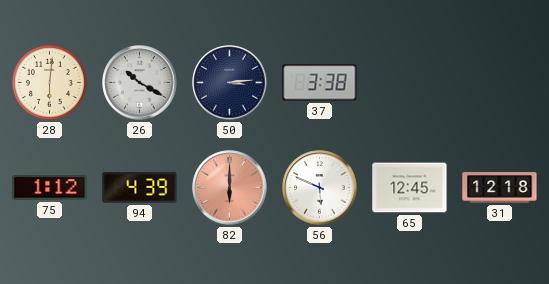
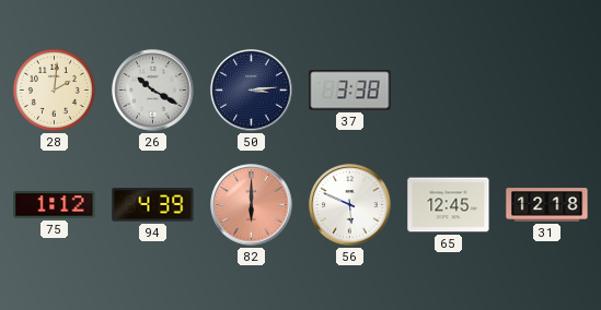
28: 6:01 -> 2:01
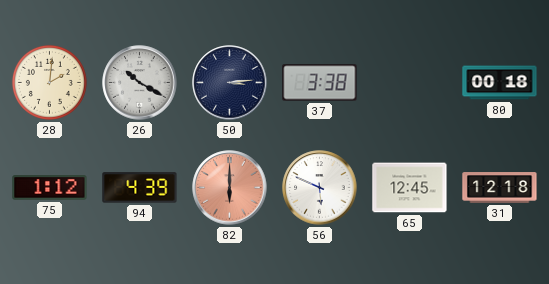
80: none -> 00:18
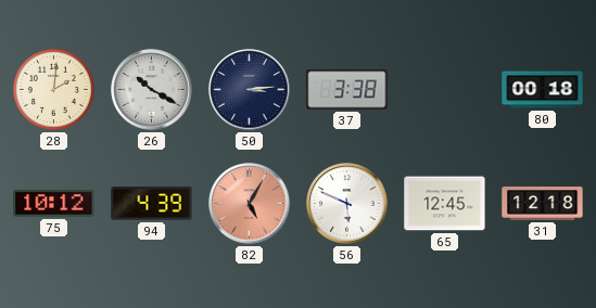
75: 1:12 -> 10:12
82: 6:00 -> 5:05
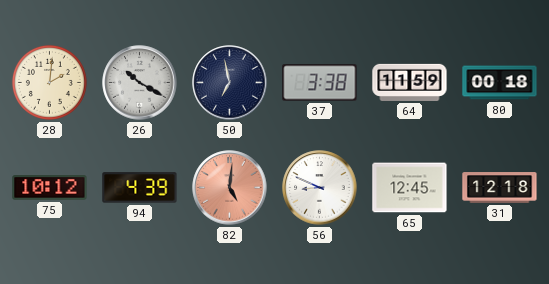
50: 3:14 -> 6:58
64: none -> 11:59
82: 5:05 -> 5:01
56: 5:49 -> 8:49
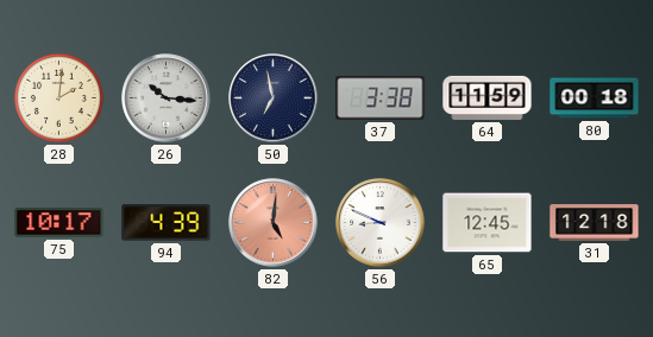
26: 10:20 -> 10:16
75: 10:12 -> 10:17
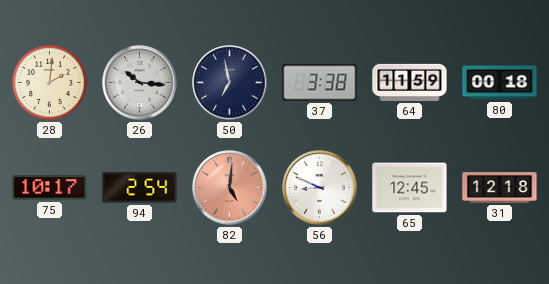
94: 4:39 -> 2:54
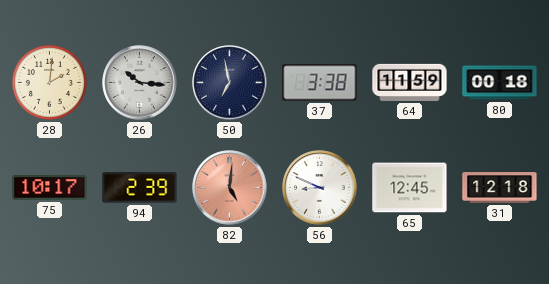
94: 2:54 -> 2:39
